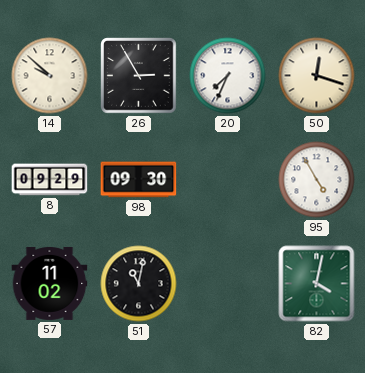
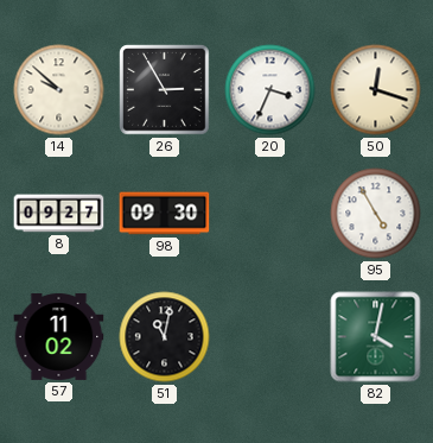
20: 7:34 -> 3:34
8: 09:29 -> 09:27
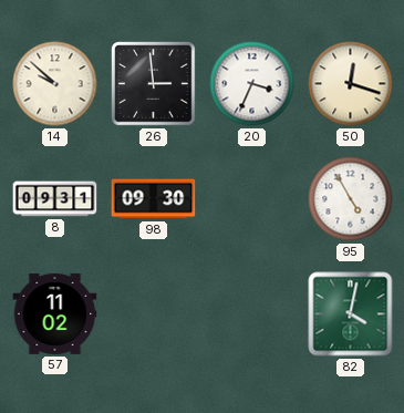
26: 2:55 -> 2:59
8: 09:27 -> 09:31
51: 11:02 -> none
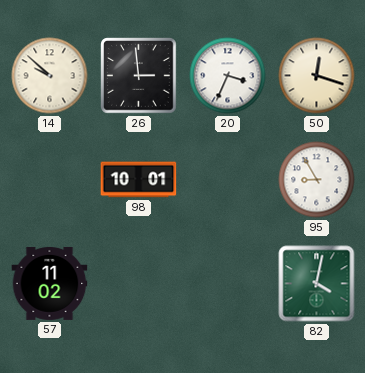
8: 09:31 -> none
98: 09:30 -> 10:01
95: 4:55 -> 8:55
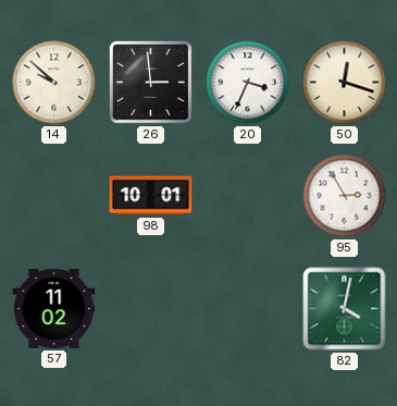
95: 8:55 -> 2:55
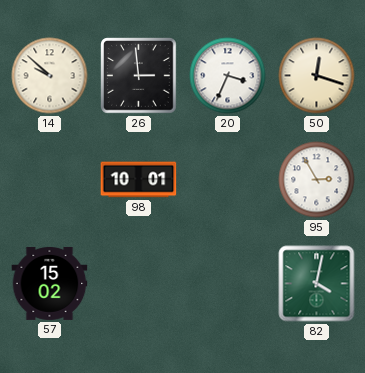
57: 11:02 -> 15:02
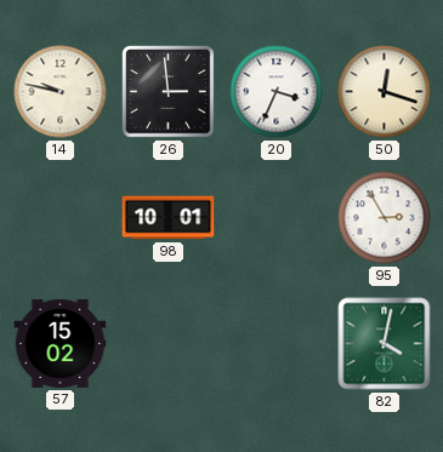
14: 9:52 -> 9:47
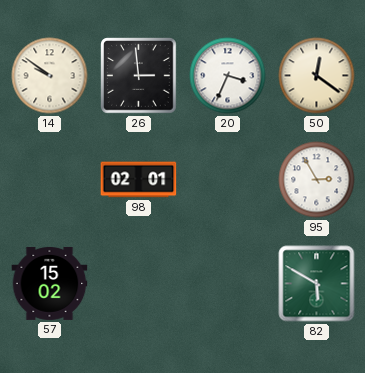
14: 9:47 -> 9:51
50: 12:18 -> 12:21
98: 10:01 -> 02:01
82: 4:02 -> 5:50
